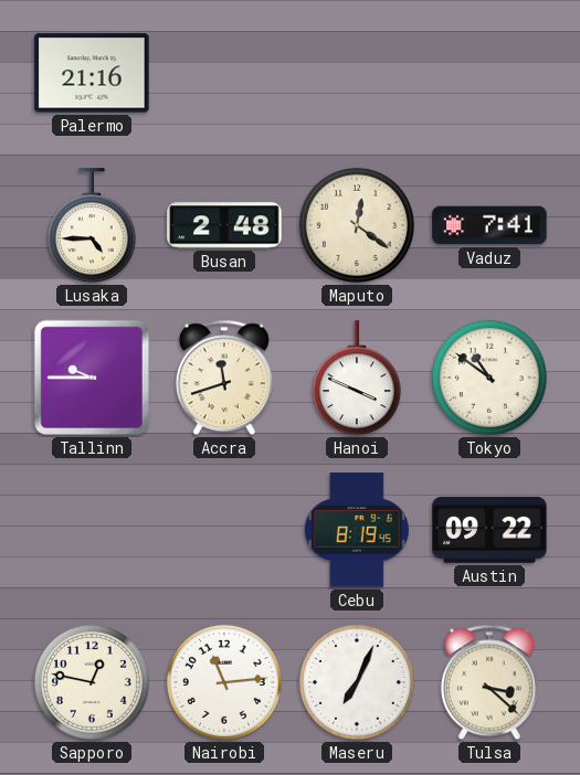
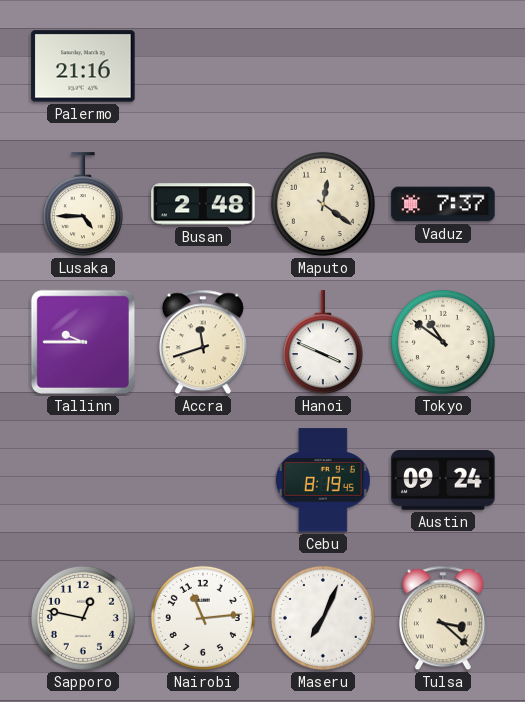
Vaduz: 7:41 -> 7:37
Austin: 09:22 -> 09:24
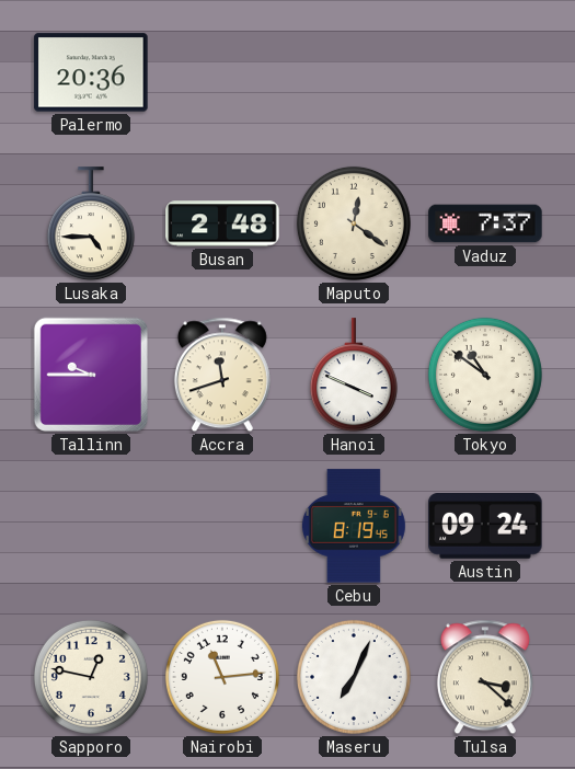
Palermo: 21:16 -> 20:36
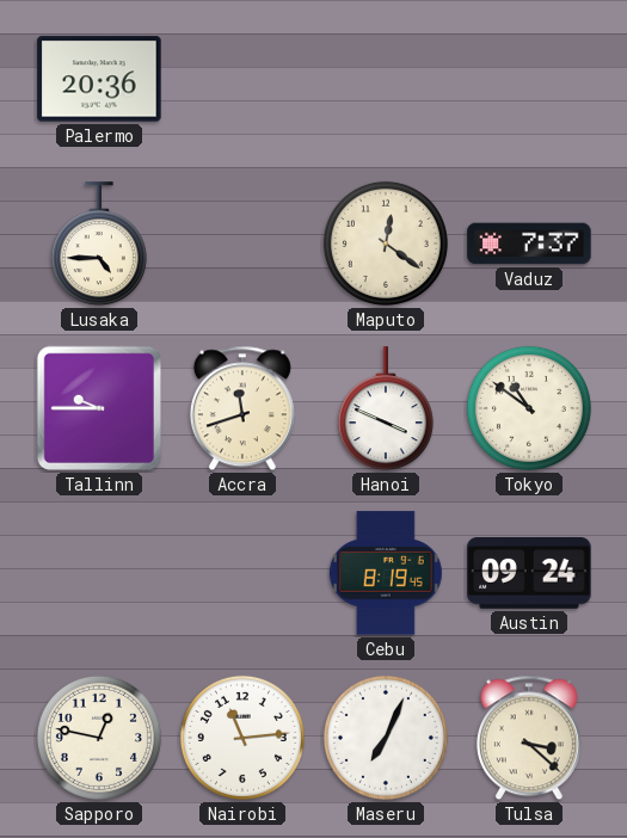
Busan: 2:48 -> none
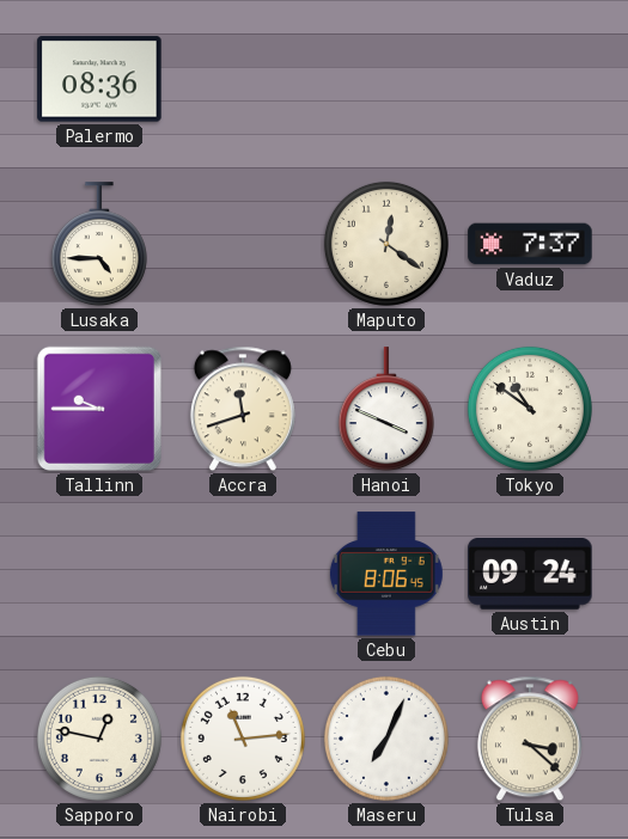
Palermo: 20:36 -> 08:36
Cebu: 8:19 -> 8:06
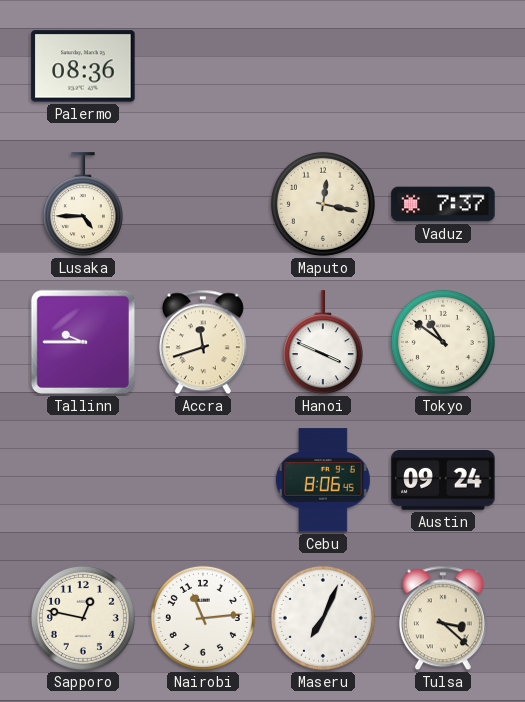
Maputo: 12:21 -> 12:17
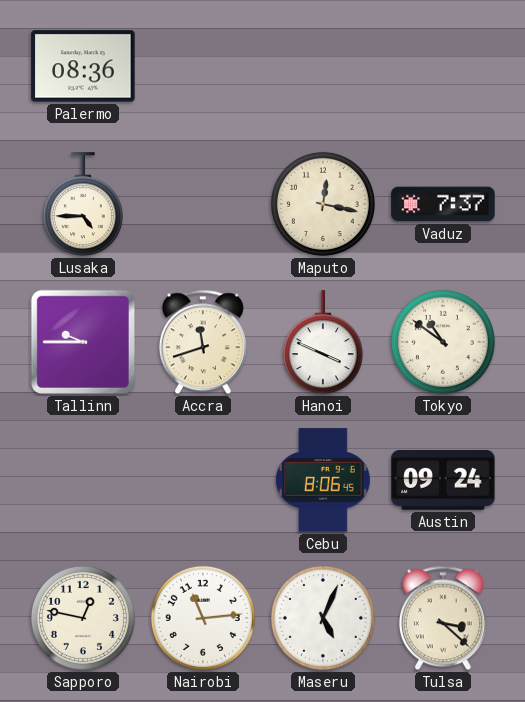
Maseru: 7:04 -> 5:04
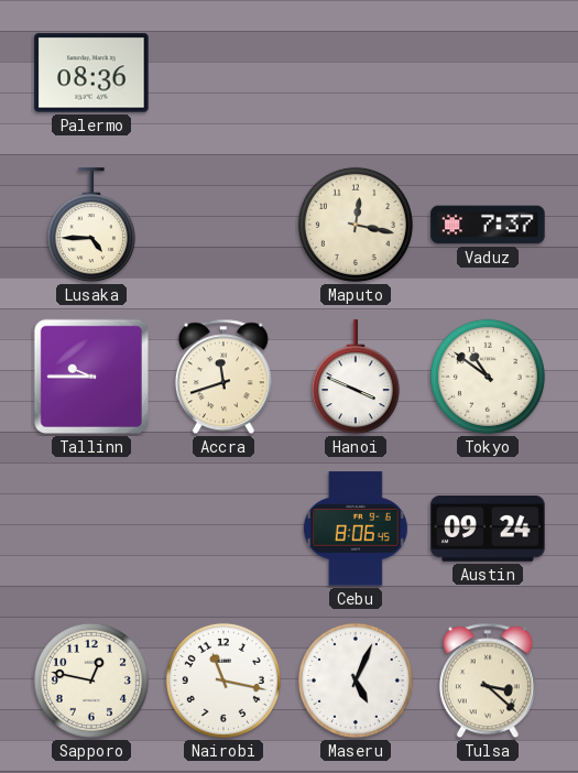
Nairobi: 11:14 -> 11:17
